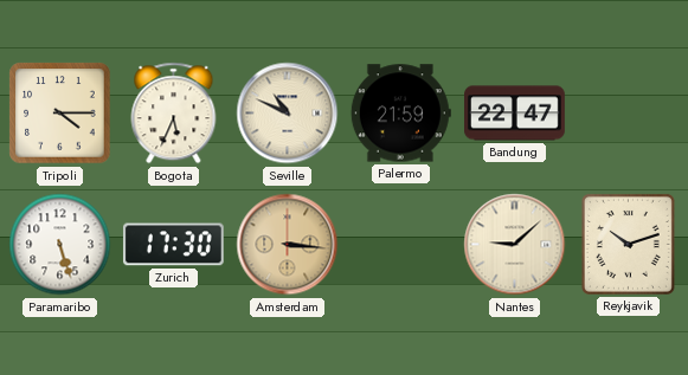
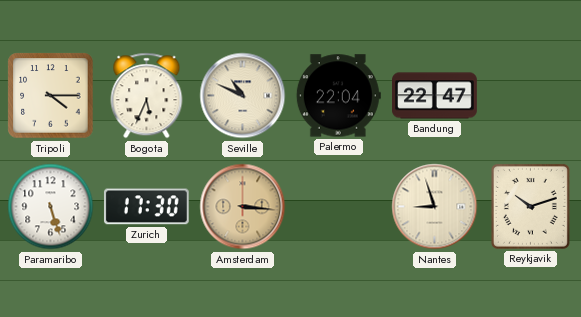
Palermo: 21:59 -> 22:04
Nantes: 9:08 -> 8:57
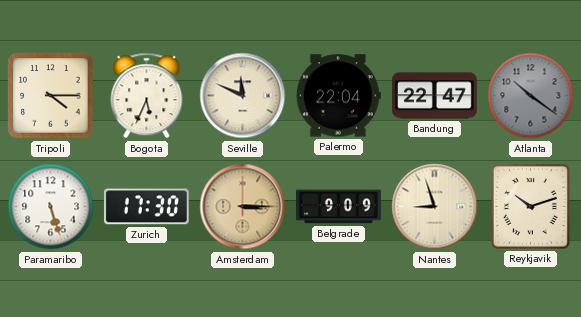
Seville: 10:49 -> 11:49
Atlanta: none -> 10:21
Amsterdam: 3:16 -> 3:15
Belgrade: none -> 9:09
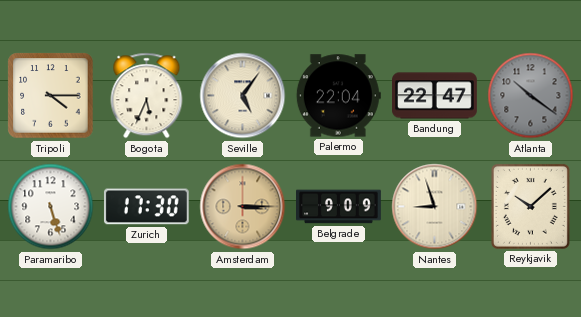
Seville: 11:49 -> 5:06
Reykjavik: 10:12 -> 10:08
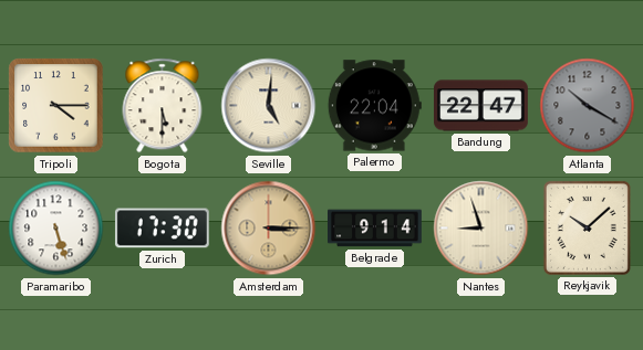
Bogota: 5:34 -> 5:30
Seville: 5:06 -> 5:01
Atlanta: 10:21 -> 10:20
Belgrade: 9:09 -> 9:14
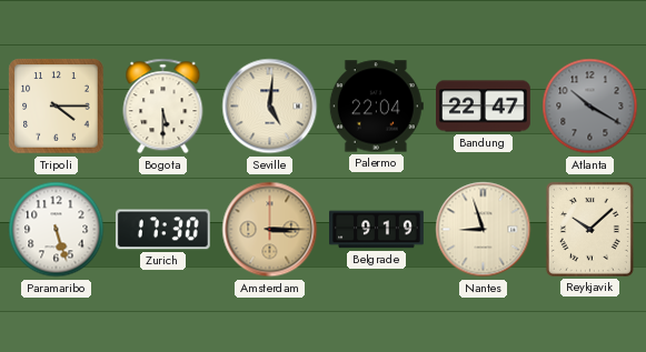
Belgrade: 9:14 -> 9:19
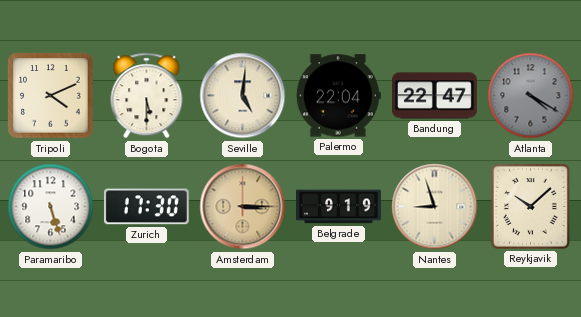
Tripoli: 4:15 -> 4:11
Atlanta: 10:20 -> 4:20
